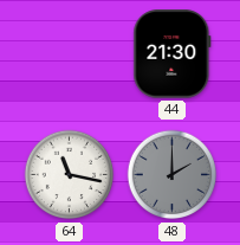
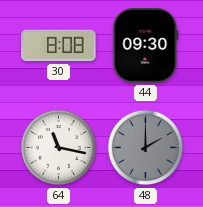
30: none -> 8:08
44: 21:30 -> 09:30
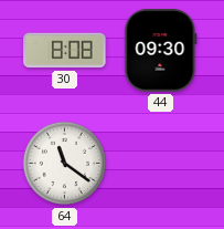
64: 11:17 -> 11:21
48: 2:00 -> none
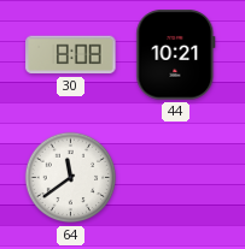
44: 09:30 -> 10:21
64: 11:21 -> 11:39
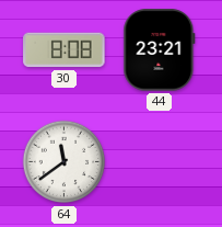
44: 10:21 -> 23:21
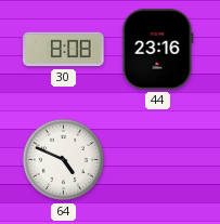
44: 23:21 -> 23:16
64: 11:39 -> 4:49
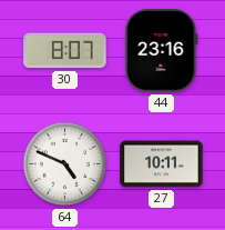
30: 8:08 -> 8:07
27: none -> 10:11
